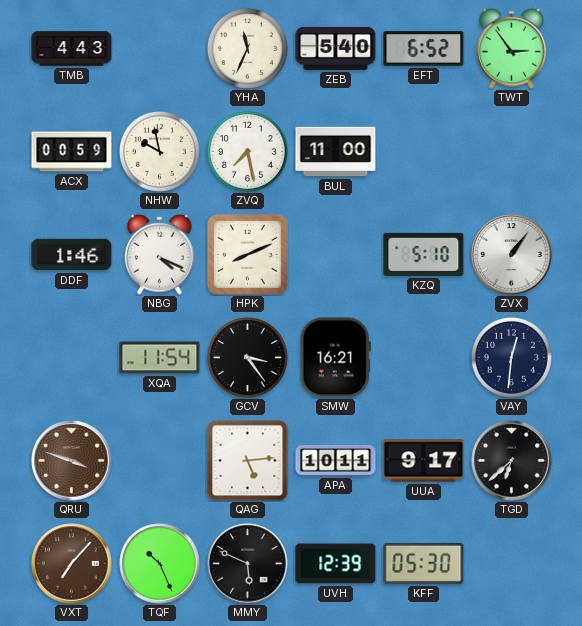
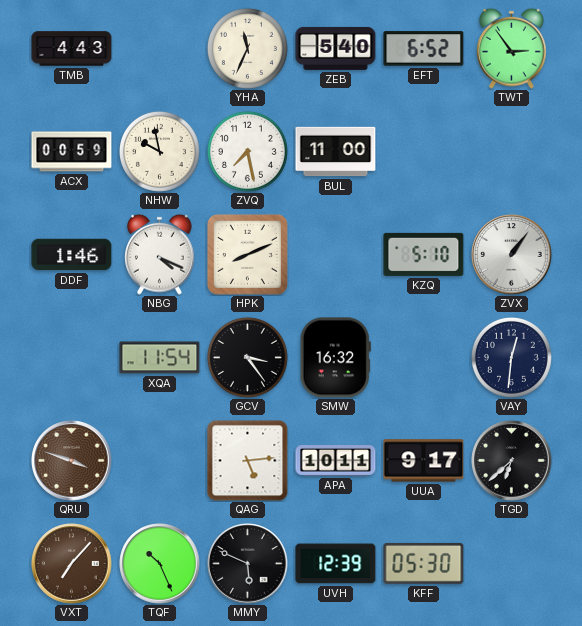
SMW: 16:21 -> 16:32
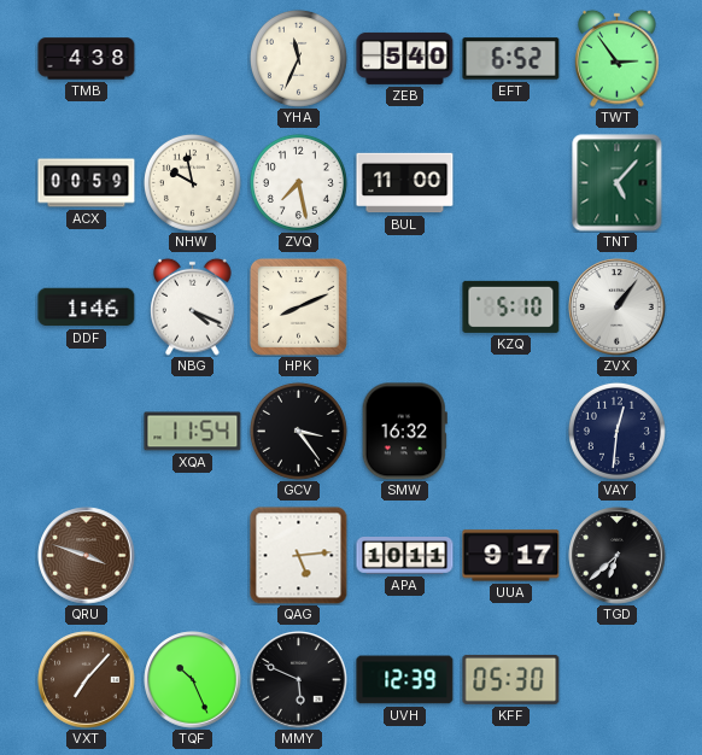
TMB: 4:43 -> 4:38
TNT: none -> 5:07
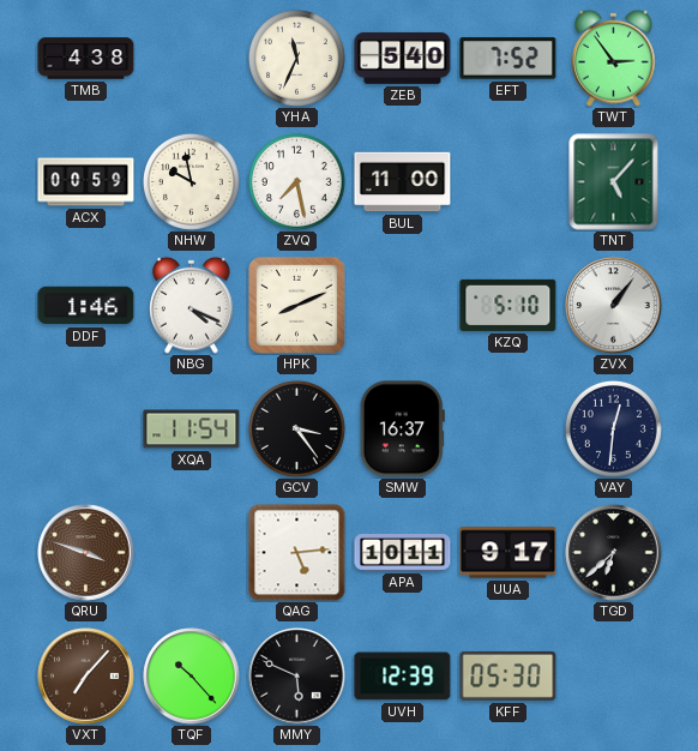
EFT: 6:52 -> 7:52
SMW: 16:32 -> 16:37
TQF: 10:26 -> 10:23
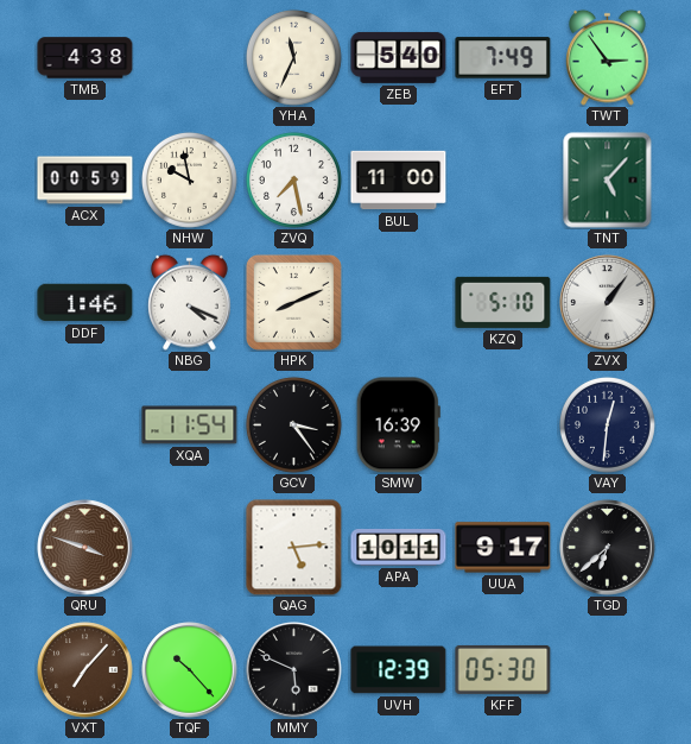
EFT: 7:52 -> 7:49
SMW: 16:37 -> 16:39
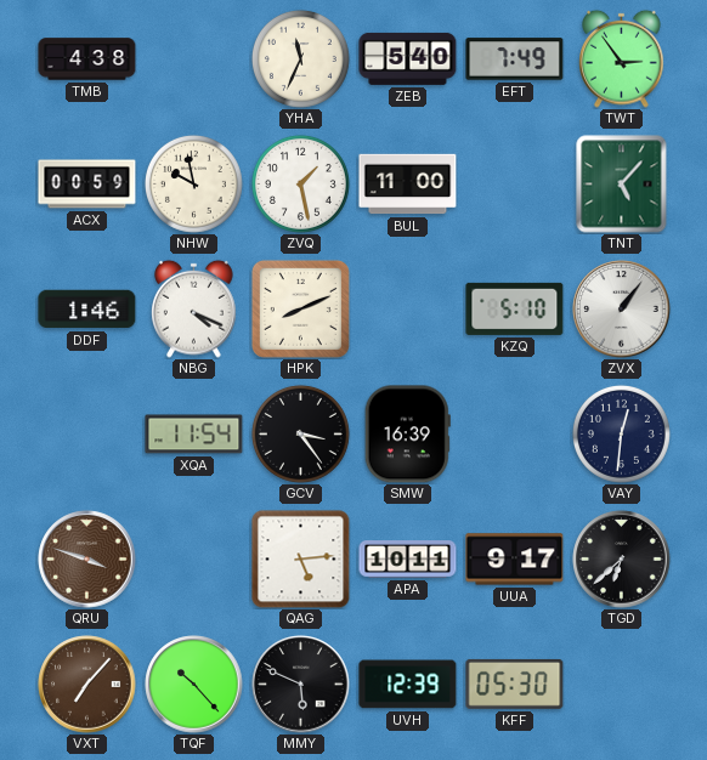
ZVQ: 7:28 -> 1:28
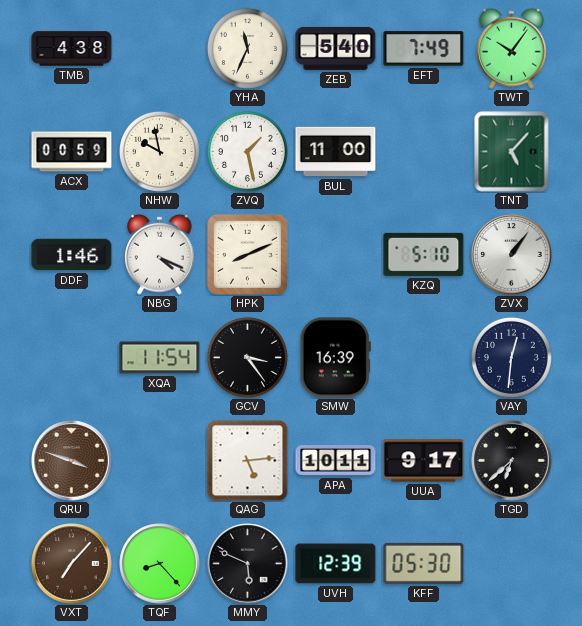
TWT: 2:54 -> 10:06
TQF: 10:23 -> 8:23
